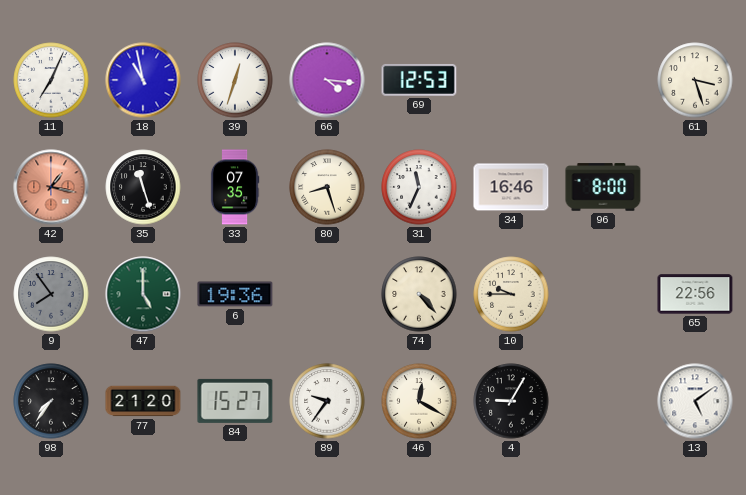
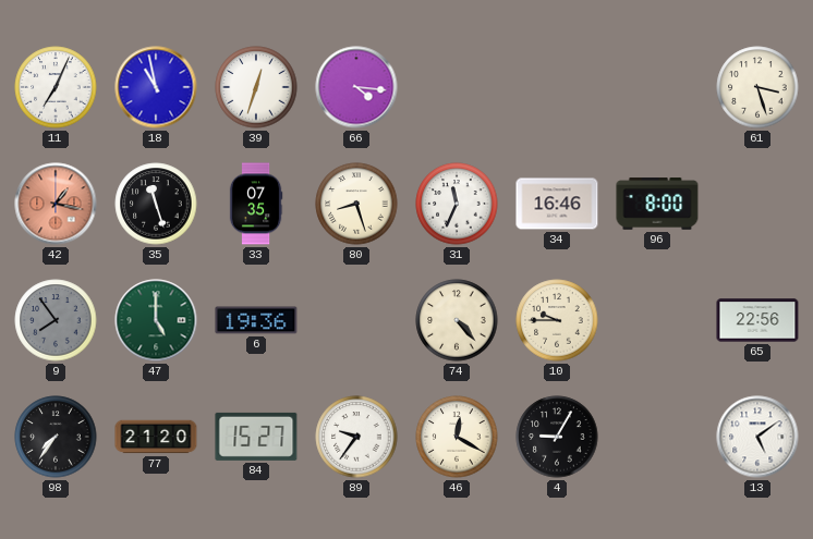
69: 12:53 -> none
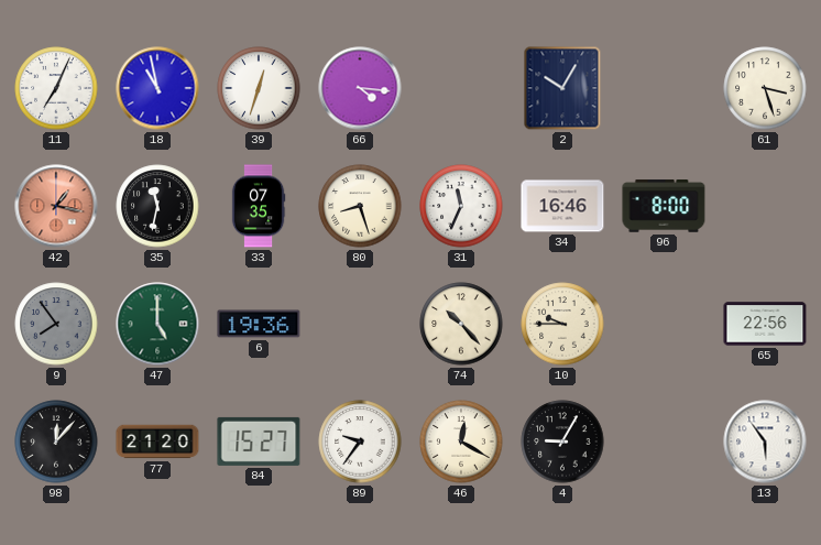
2: none -> 10:05
35: 11:27 -> 11:32
74: 4:23 -> 10:23
98: 7:36 -> 12:07
13: 5:09 -> 5:54
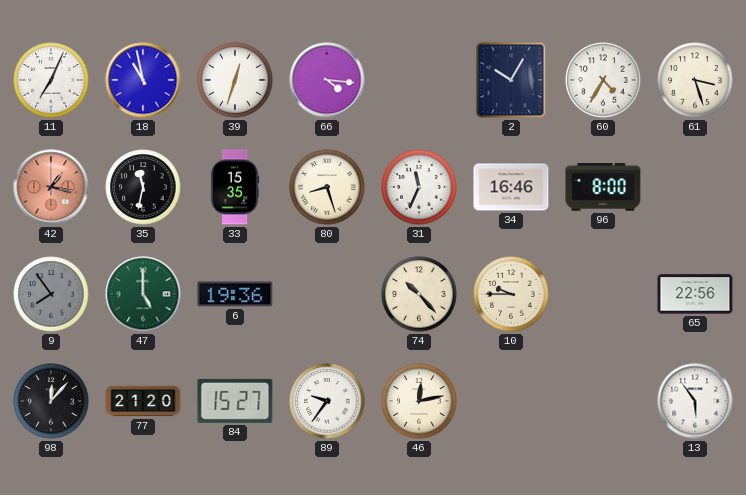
60: none -> 4:35
33: 07:35 -> 15:35
46: 12:20 -> 12:13
4: 9:05 -> none
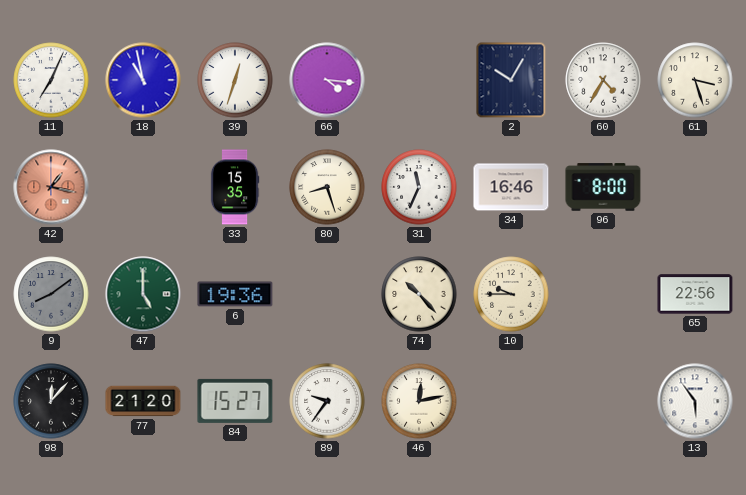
35: 11:32 -> none
9: 7:54 -> 8:09
